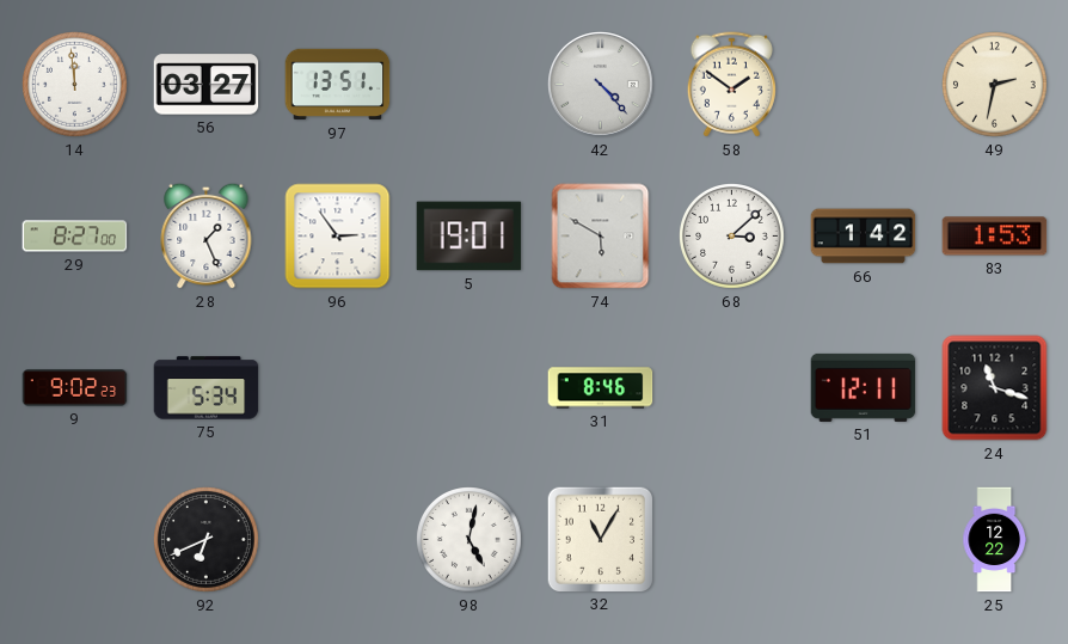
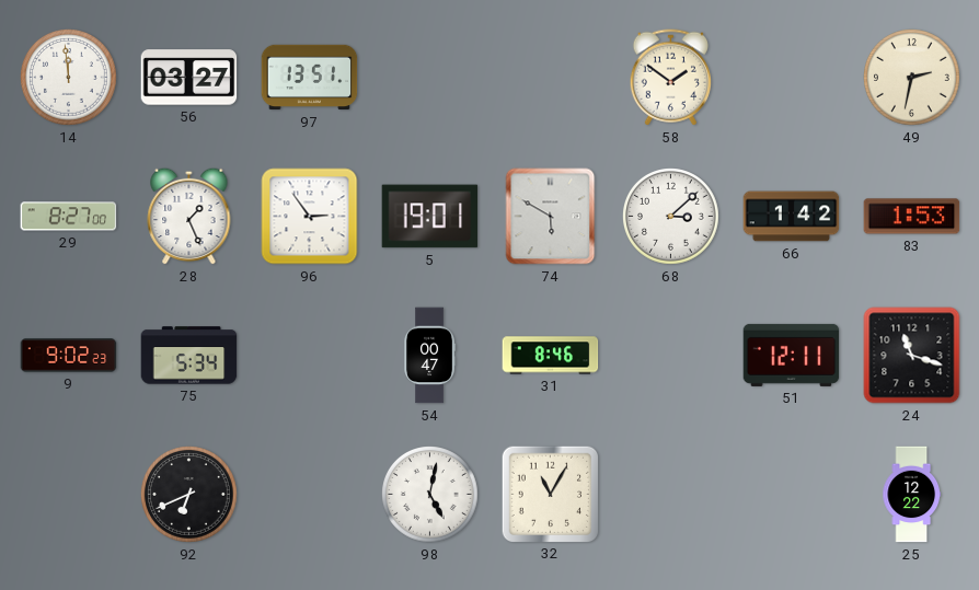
42: 4:23 -> none
54: none -> 00:47
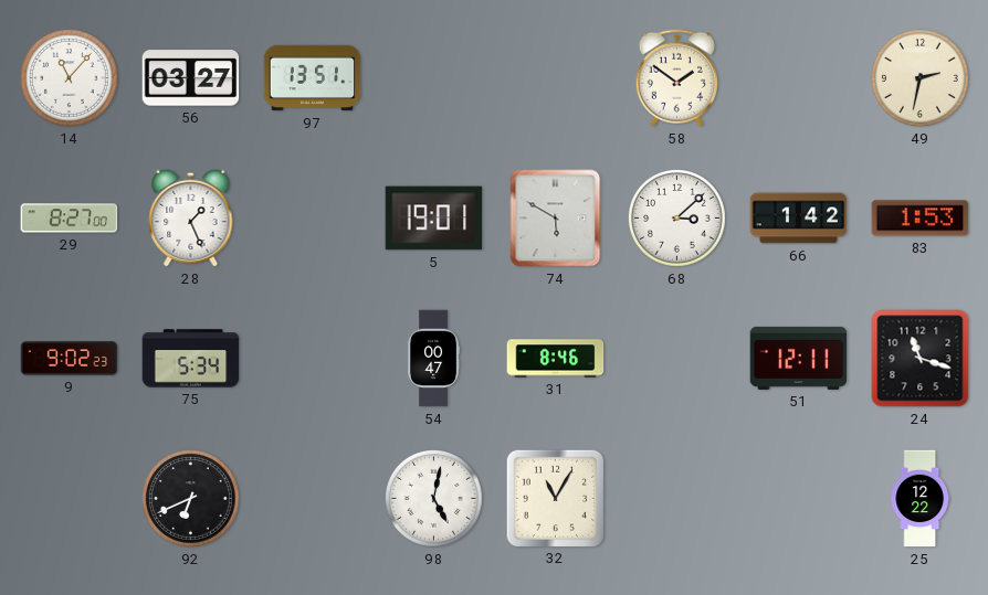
14: 11:59 -> 11:07
96: 2:54 -> none
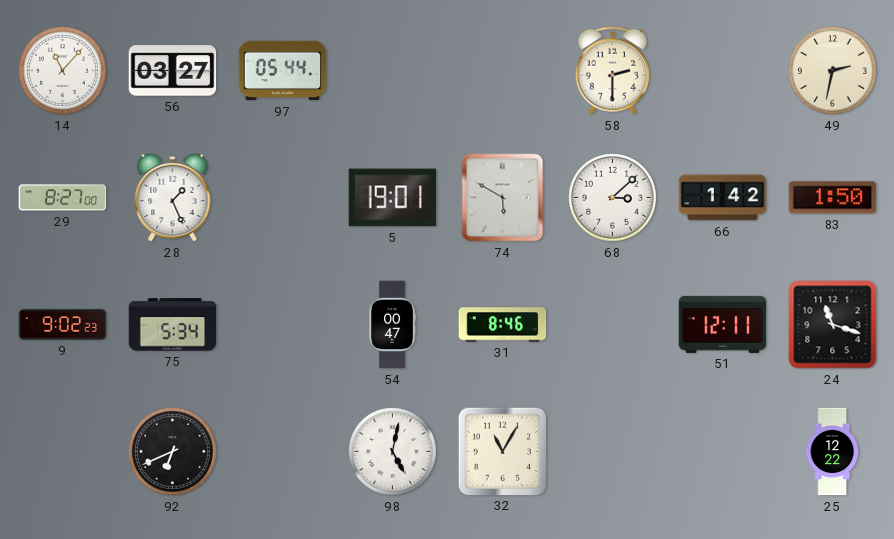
97: 13:51 -> 05:44
58: 1:51 -> 2:30
83: 1:53 -> 1:50
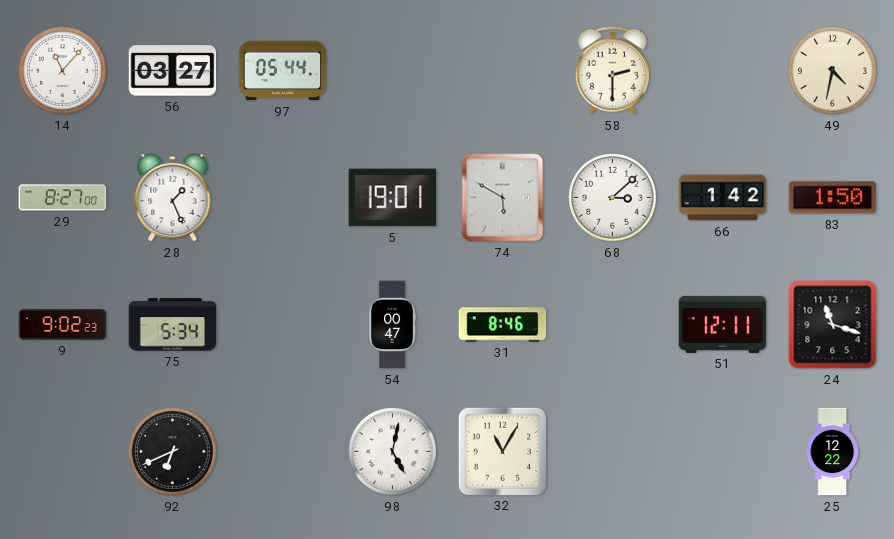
49: 2:32 -> 4:32
